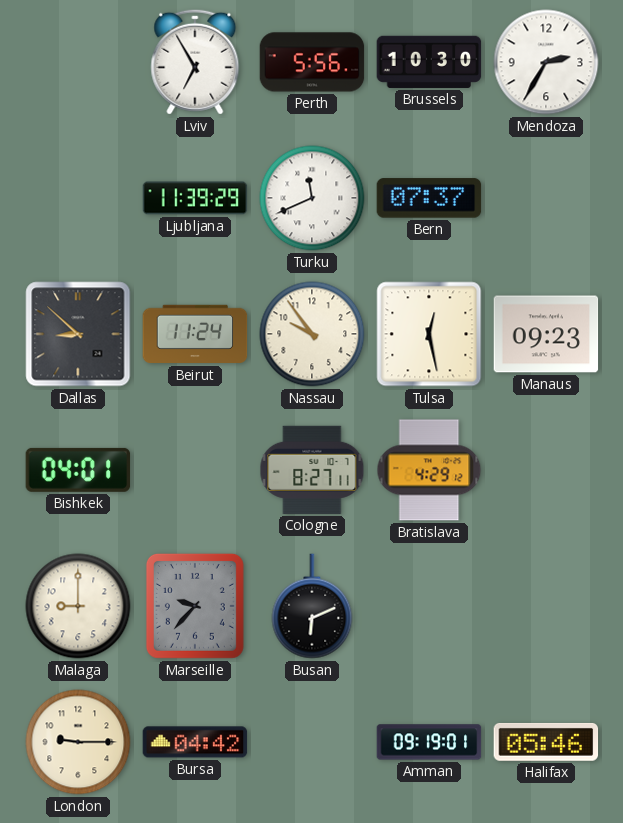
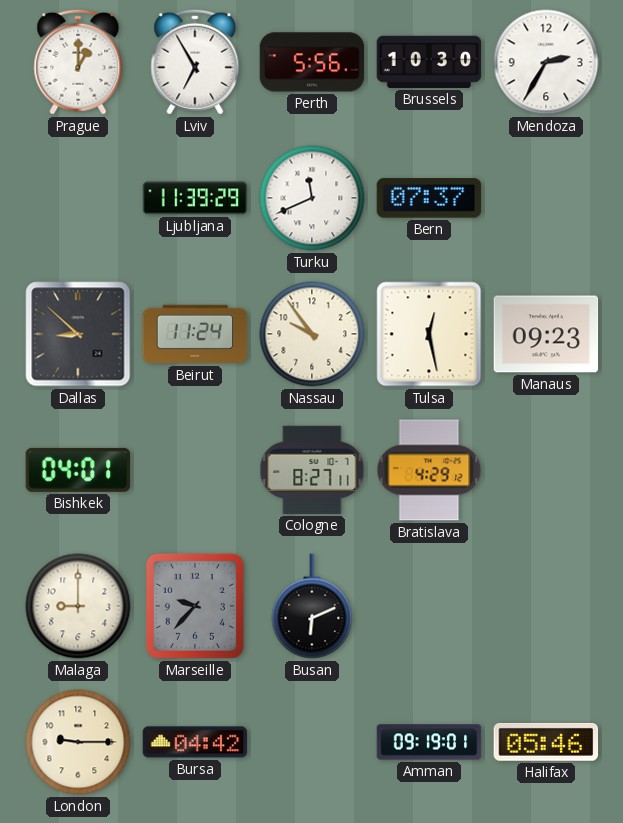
Prague: none -> 1:00
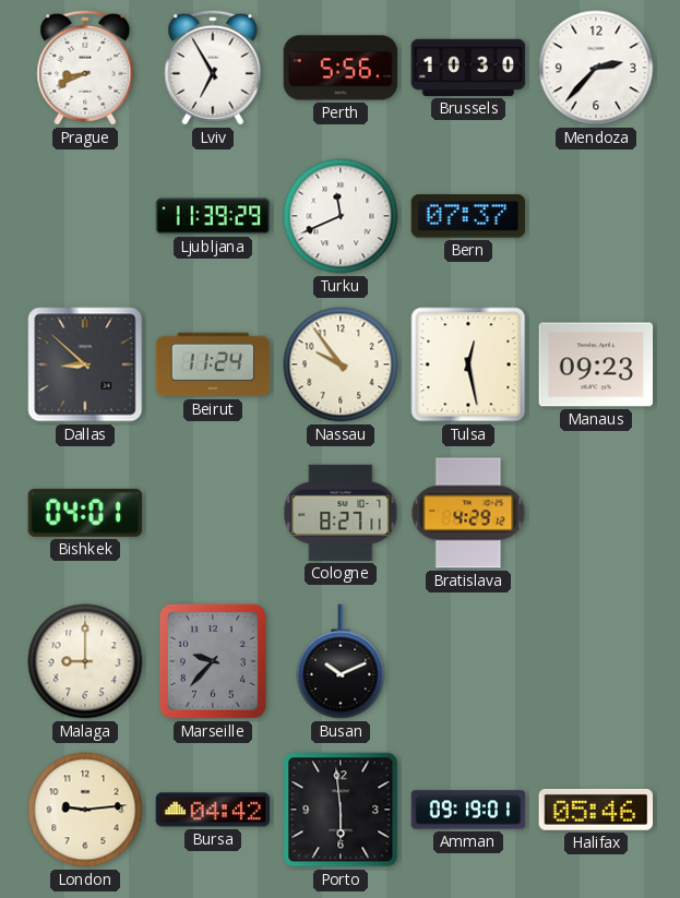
Prague: 1:00 -> 8:41
Mendoza: 2:35 -> 2:37
Busan: 6:11 -> 10:11
London: 9:15 -> 9:14
Porto: none -> 5:59
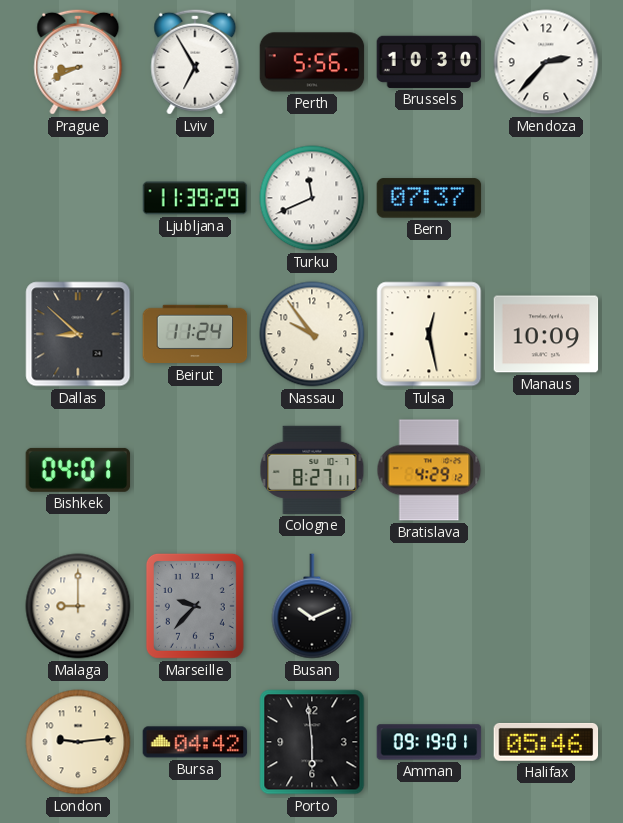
Manaus: 09:23 -> 10:09
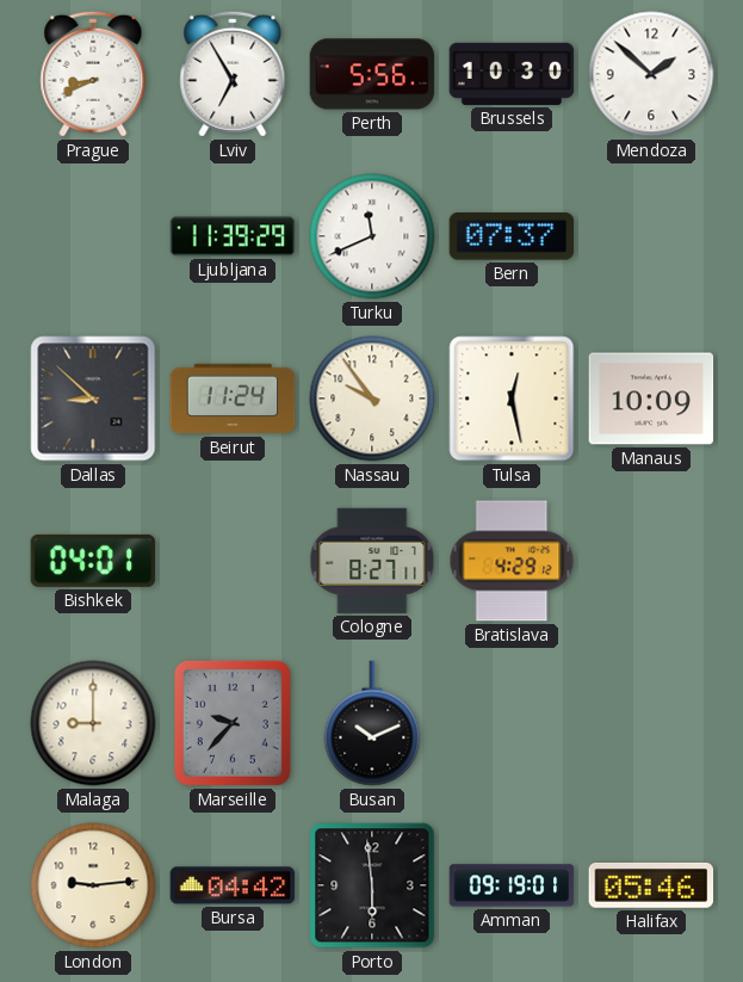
Mendoza: 2:37 -> 1:52
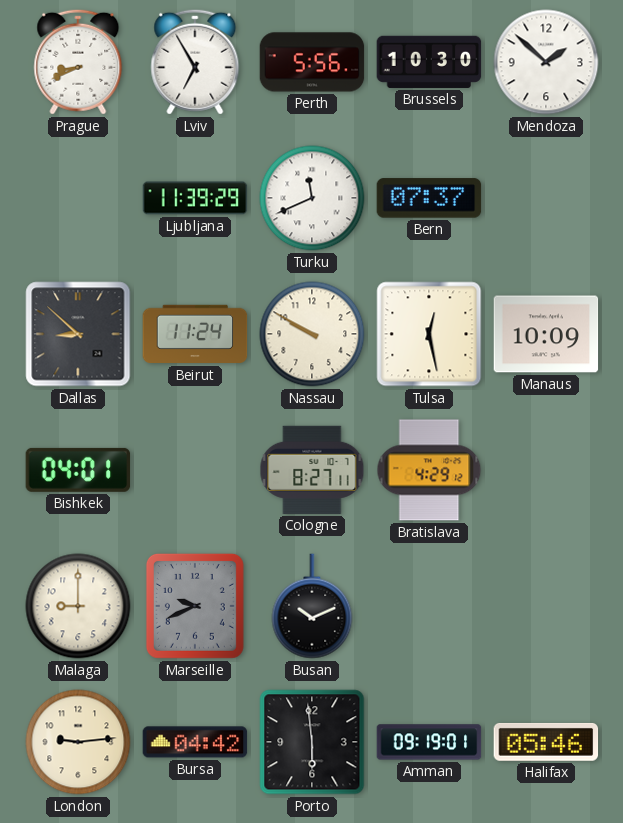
Nassau: 9:54 -> 9:50
Marseille: 9:37 -> 9:41
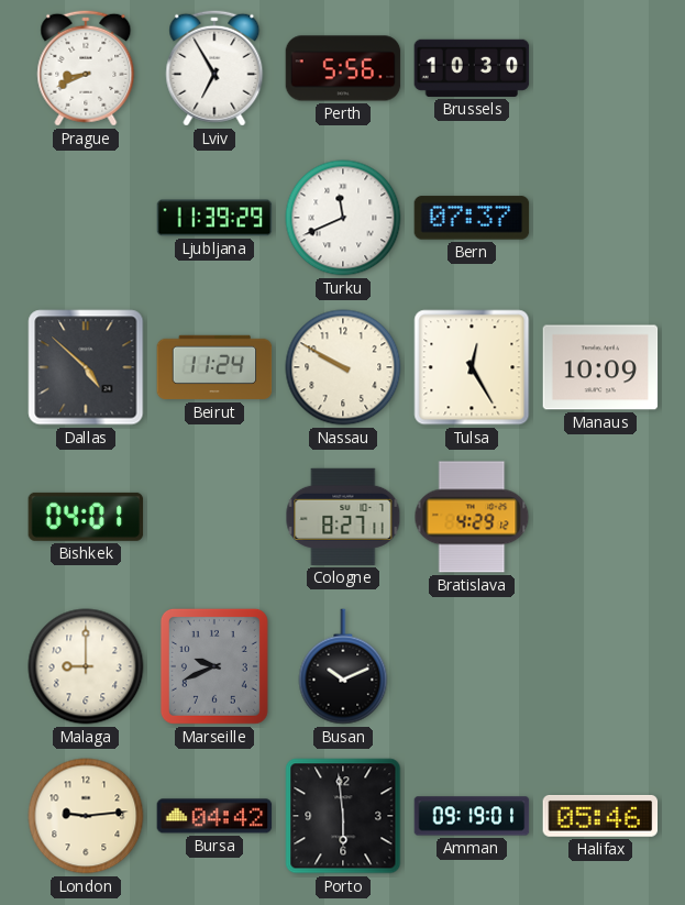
Mendoza: 1:52 -> none
Dallas: 8:52 -> 4:52
Tulsa: 12:28 -> 12:25
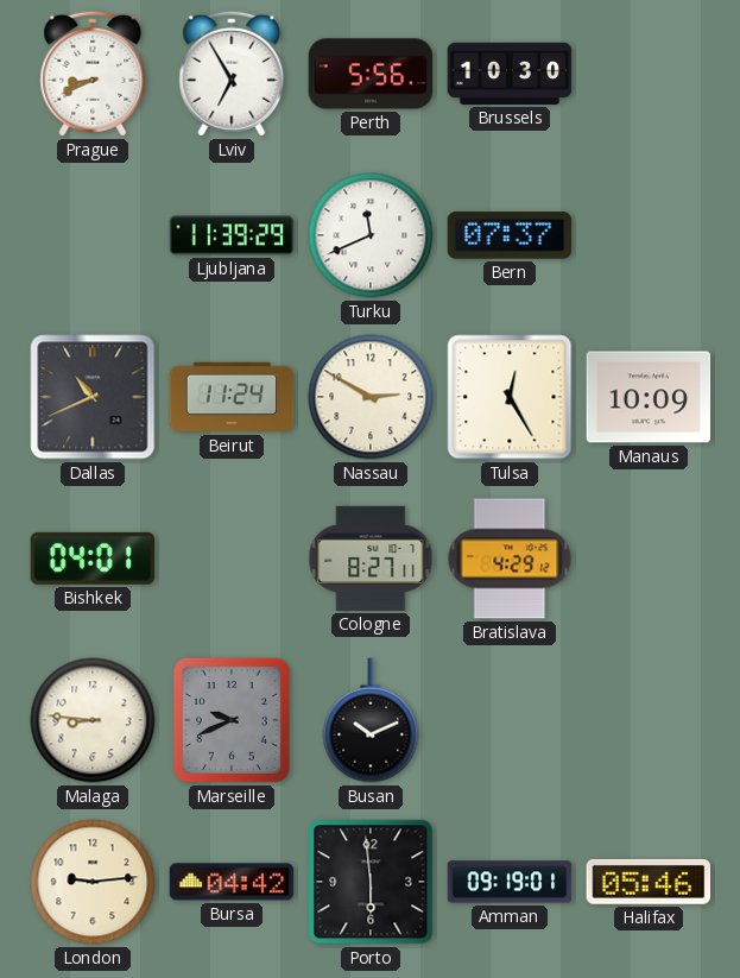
Dallas: 4:52 -> 10:41
Nassau: 9:50 -> 2:50
Malaga: 9:00 -> 8:46
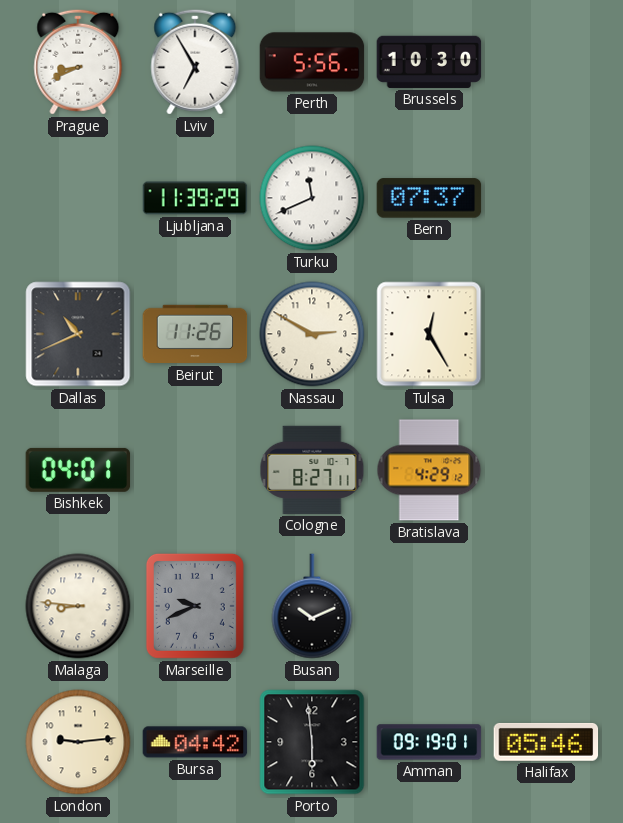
Beirut: 11:24 -> 11:26
Manaus: 10:09 -> none
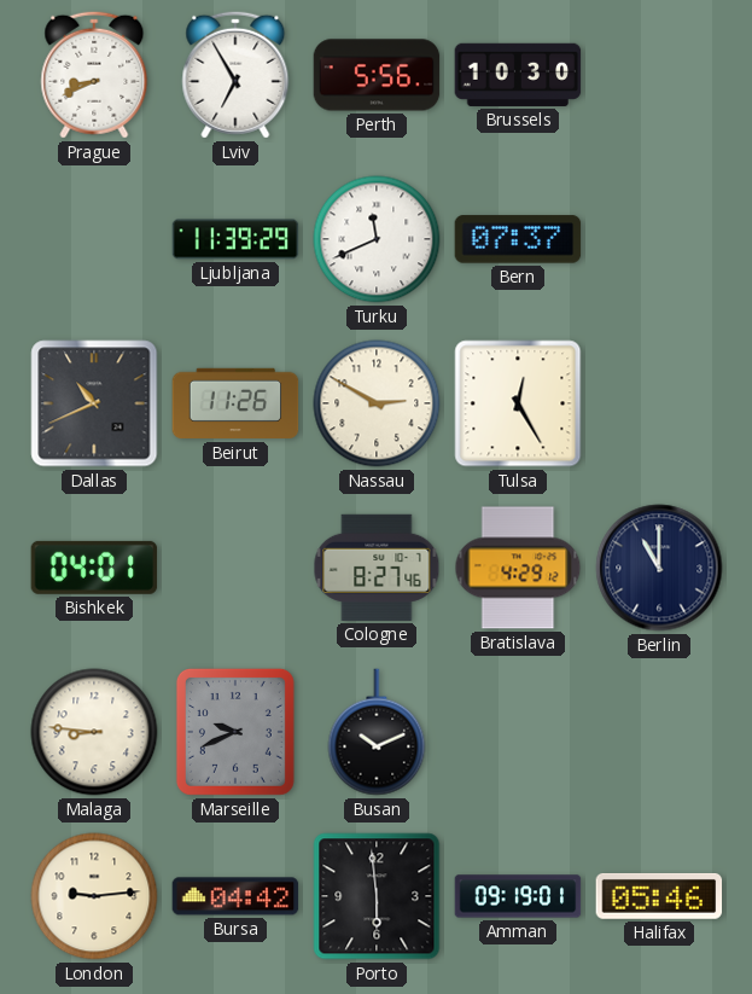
Cologne: 8:27:11 -> 8:27:46
Berlin: none -> 11:00
